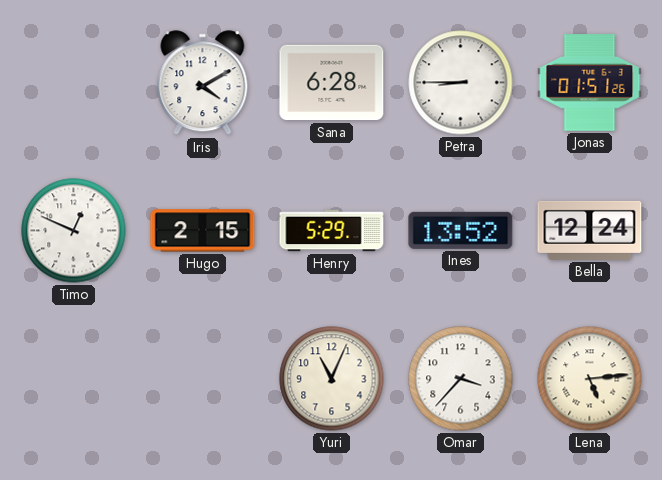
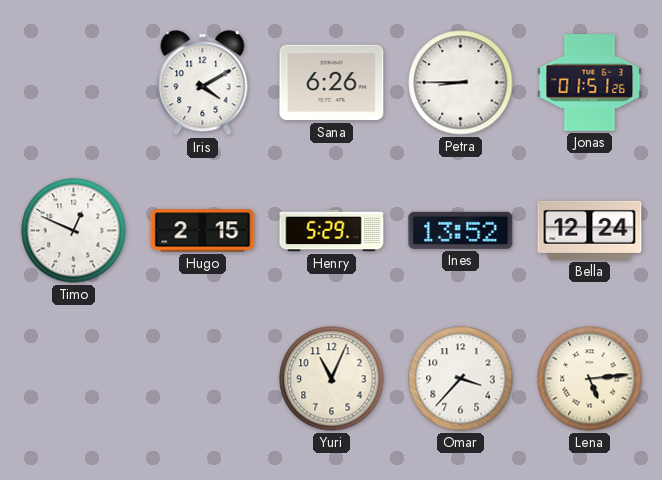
Sana: 6:28 -> 6:26
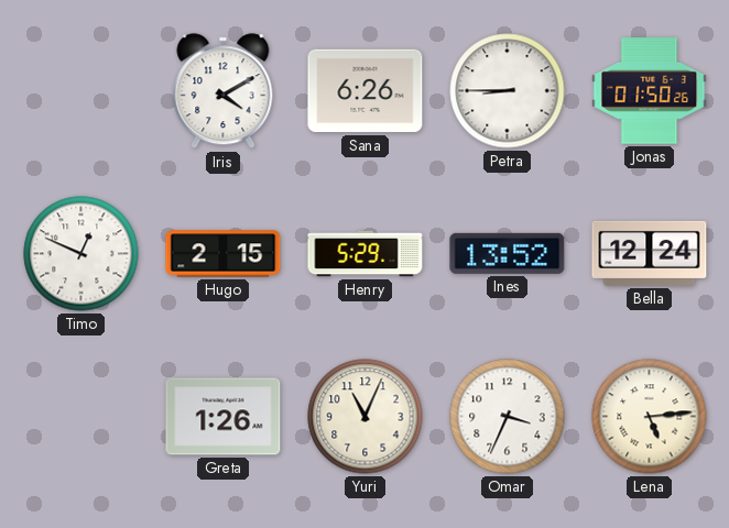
Jonas: 01:51 -> 01:50
Greta: none -> 1:26
Omar: 3:37 -> 3:34
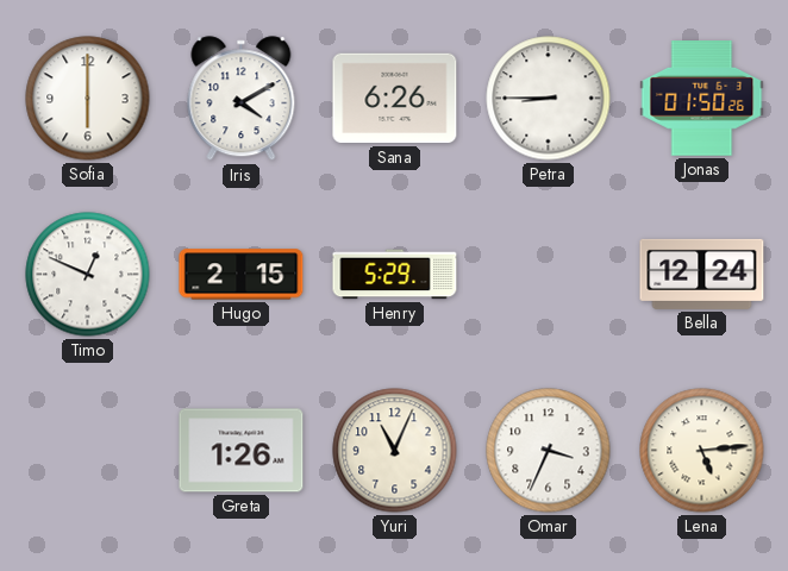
Sofia: none -> 6:00
Ines: 13:52 -> none
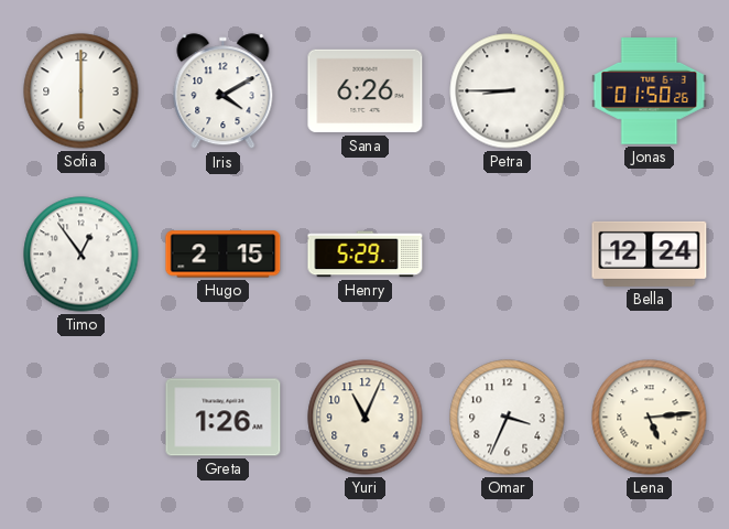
Timo: 12:49 -> 12:54
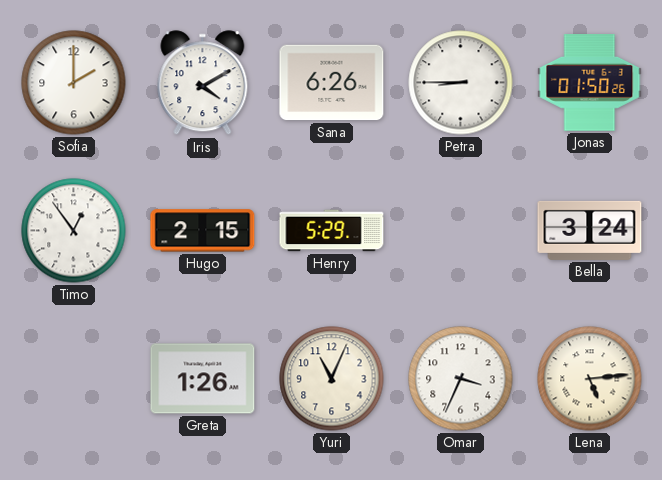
Sofia: 6:00 -> 2:00
Bella: 12:24 -> 3:24
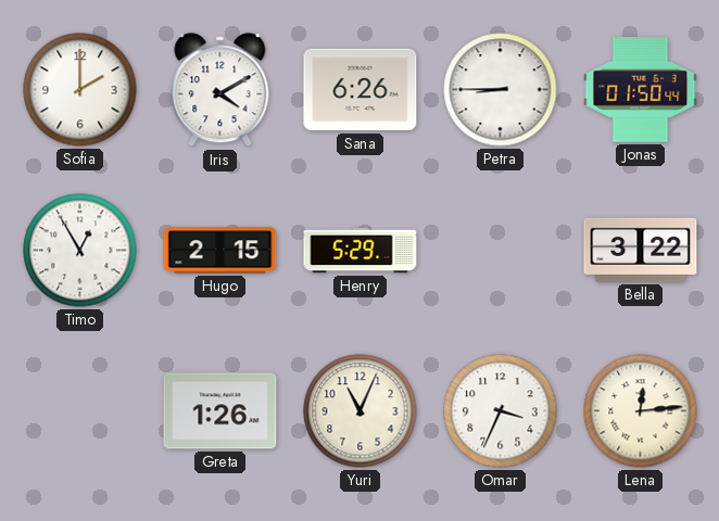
Jonas: 01:50:26 -> 01:50:44
Timo: 12:54 -> 12:55
Bella: 3:24 -> 3:22
Lena: 5:14 -> 12:14
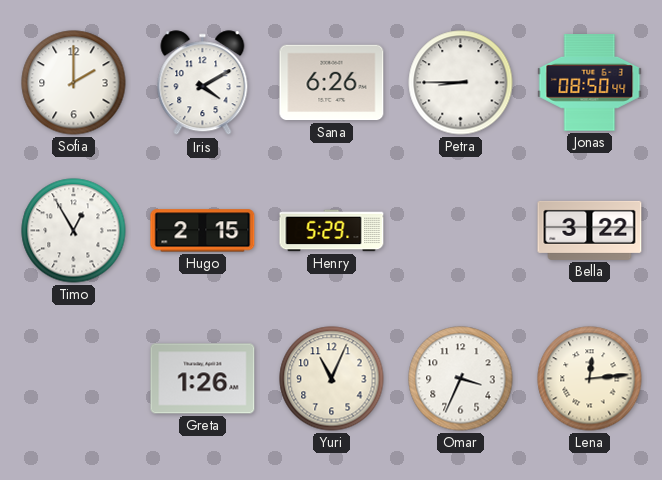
Jonas: 01:50 -> 08:50
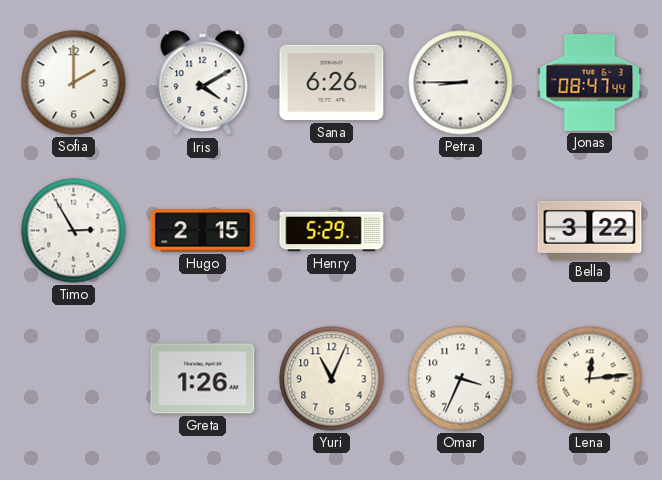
Jonas: 08:50 -> 08:47
Timo: 12:55 -> 2:55
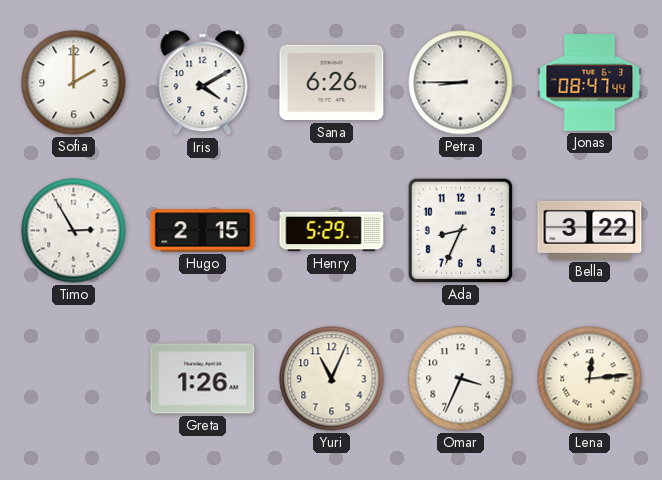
Ada: none -> 8:34
